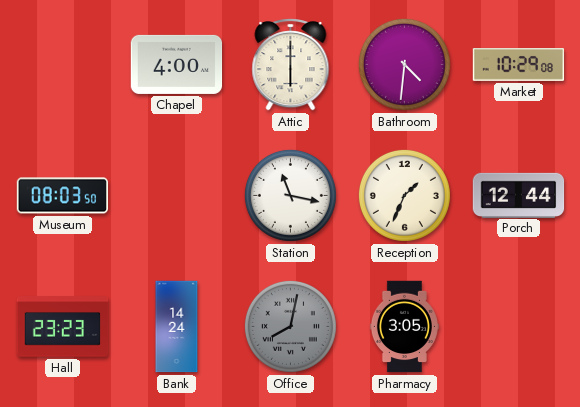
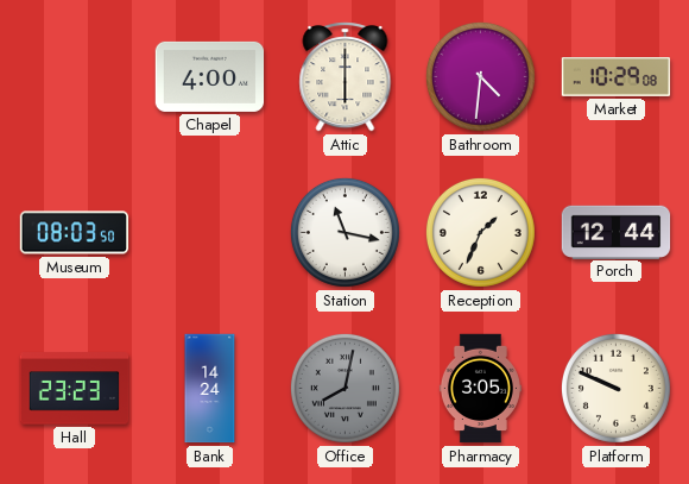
Platform: none -> 9:49
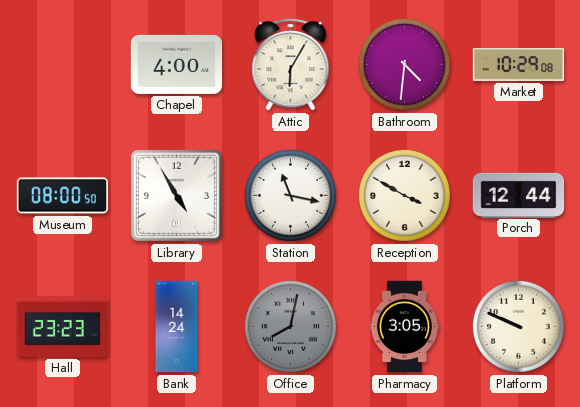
Attic: 6:00 -> 6:05
Museum: 08:03 -> 08:00
Library: none -> 4:55
Reception: 1:34 -> 3:50
